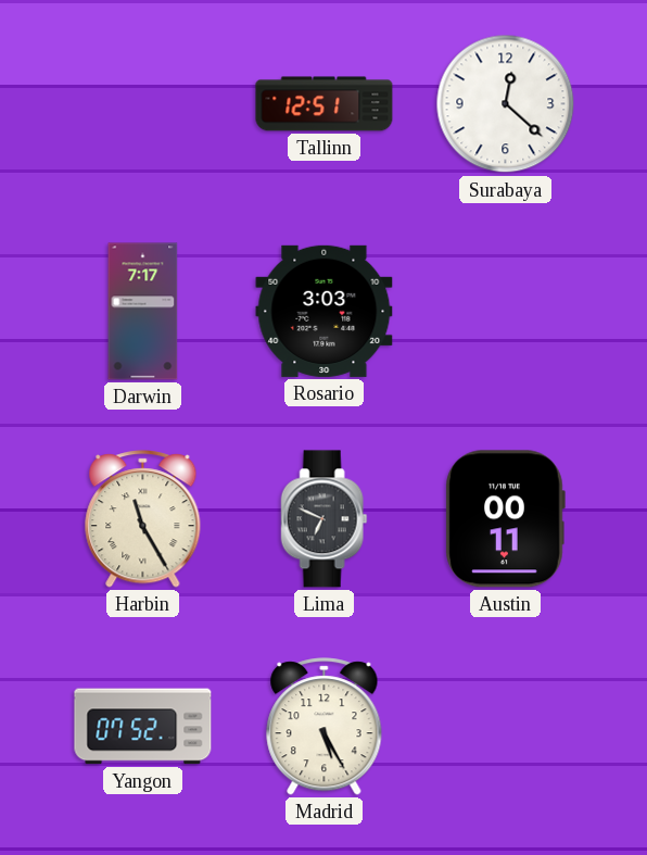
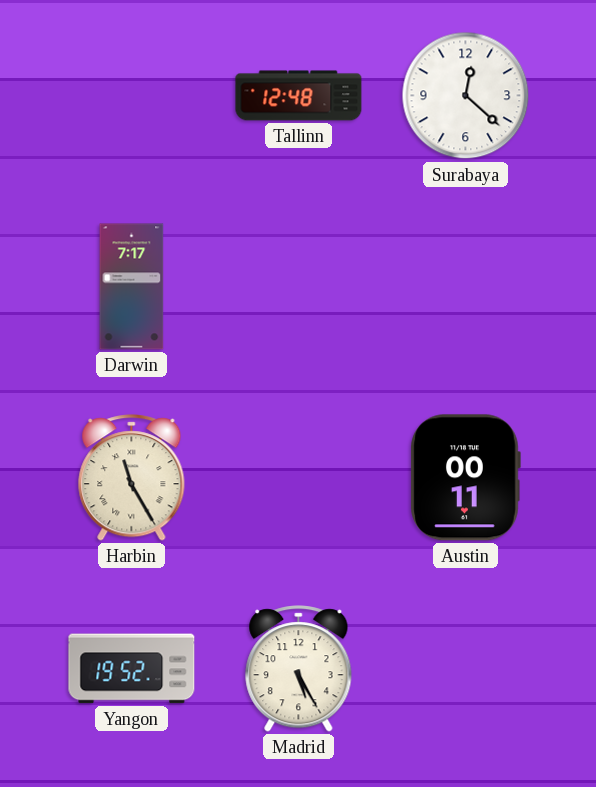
Tallinn: 12:51 -> 12:48
Rosario: 3:03 -> none
Lima: 6:49 -> none
Yangon: 07:52 -> 19:52
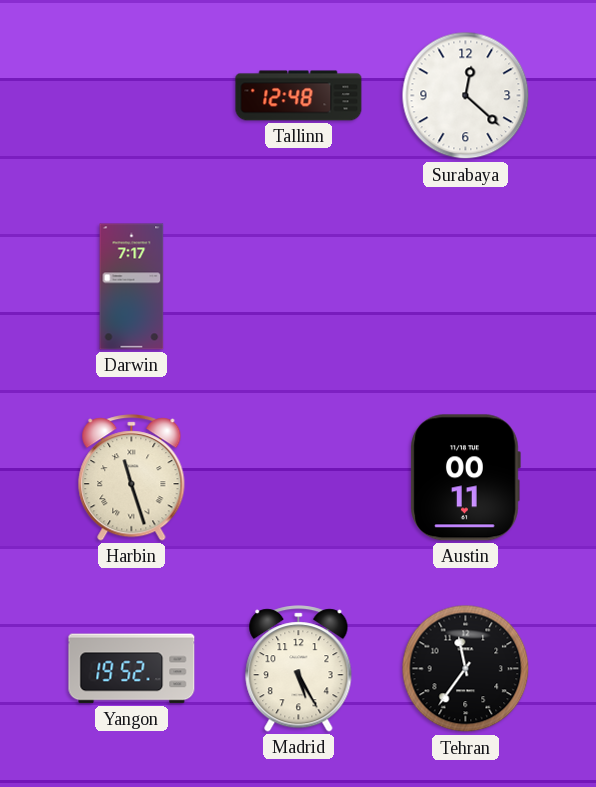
Harbin: 11:25 -> 11:27
Tehran: none -> 11:36
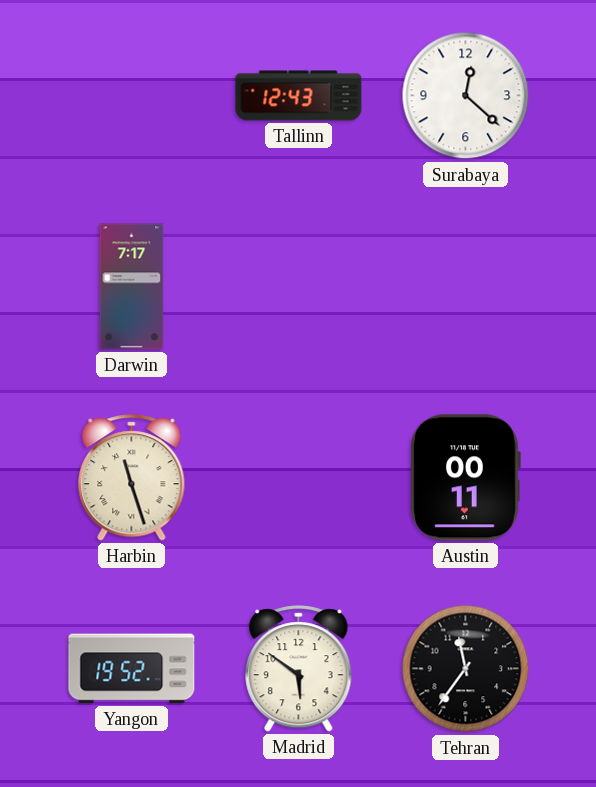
Tallinn: 12:48 -> 12:43
Madrid: 5:25 -> 5:51
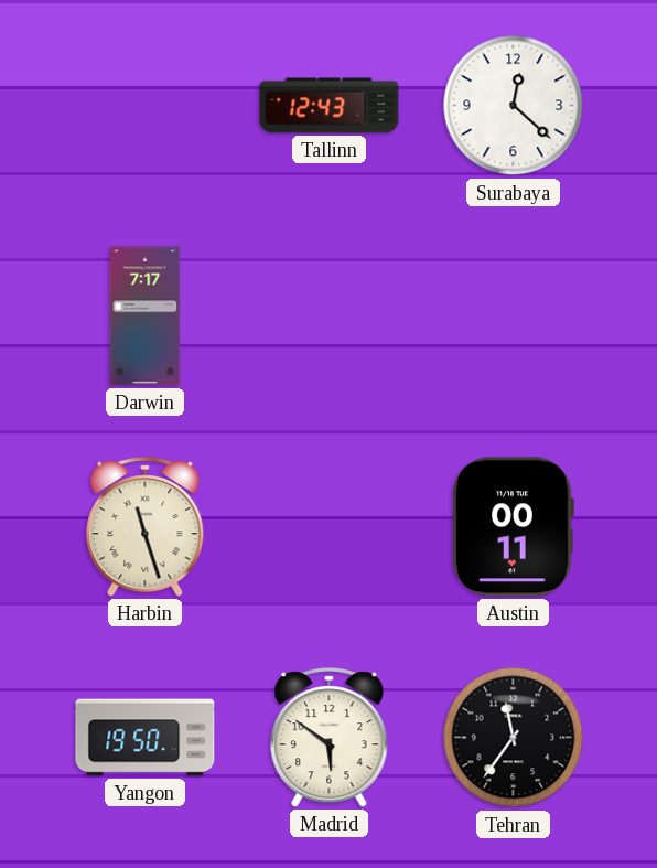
Yangon: 19:52 -> 19:50
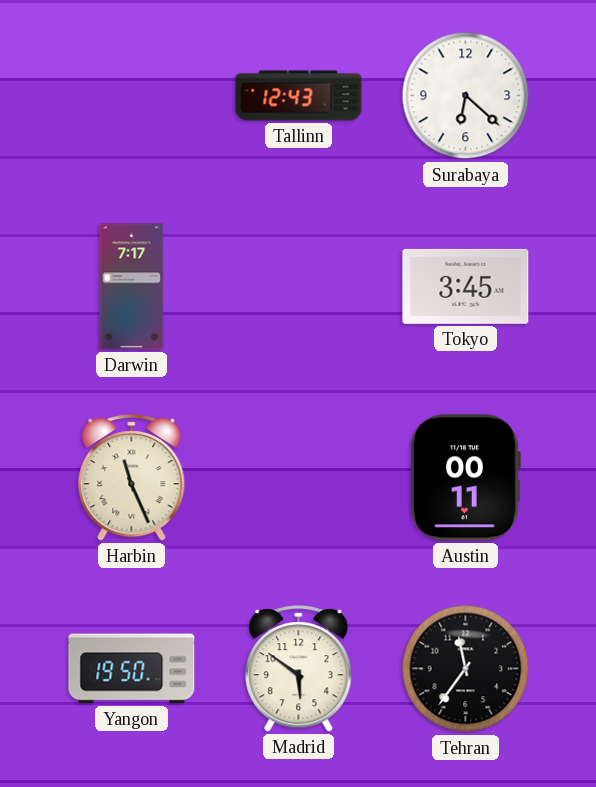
Surabaya: 12:22 -> 6:22
Tokyo: none -> 3:45
Harbin: 11:27 -> 11:26
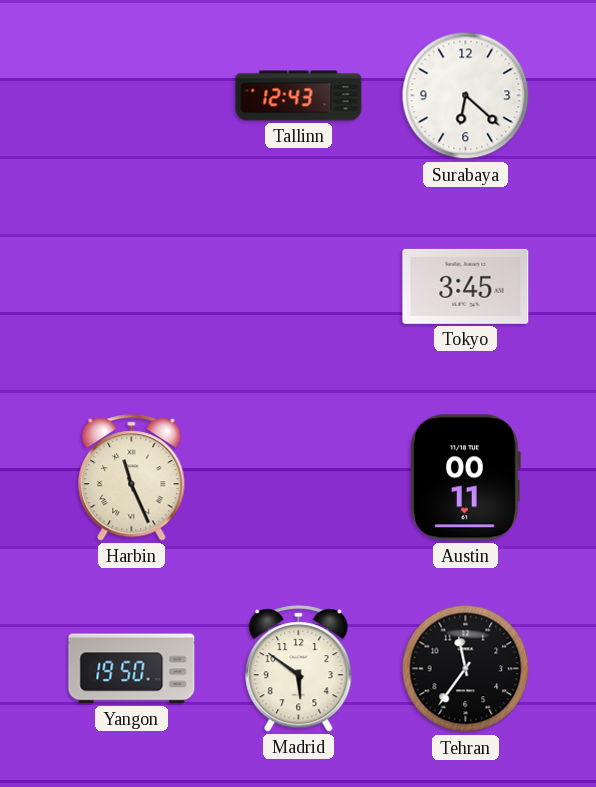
Darwin: 7:17 -> none
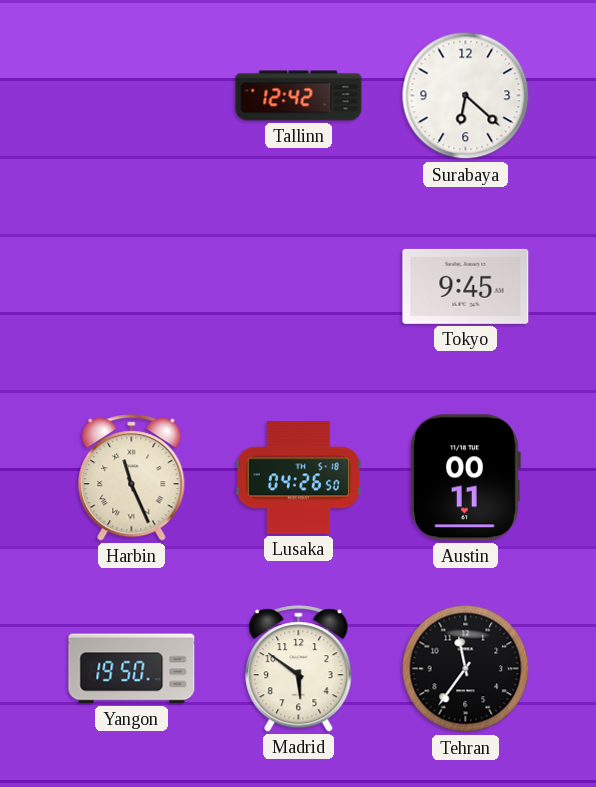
Tallinn: 12:43 -> 12:42
Tokyo: 3:45 -> 9:45
Lusaka: none -> 04:26
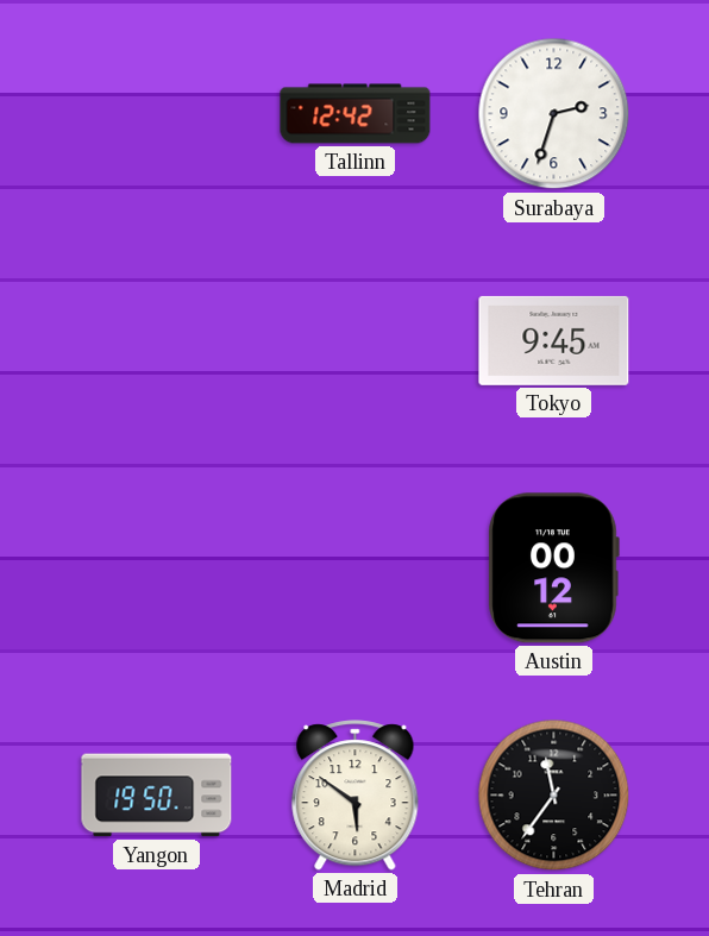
Surabaya: 6:22 -> 2:33
Harbin: 11:26 -> none
Lusaka: 04:26 -> none
Austin: 00:11 -> 00:12
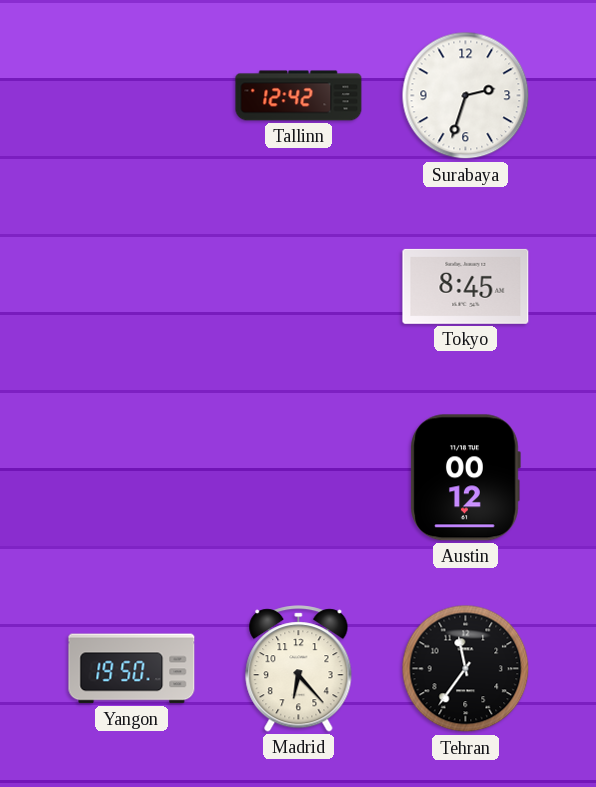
Tokyo: 9:45 -> 8:45
Madrid: 5:51 -> 6:23
